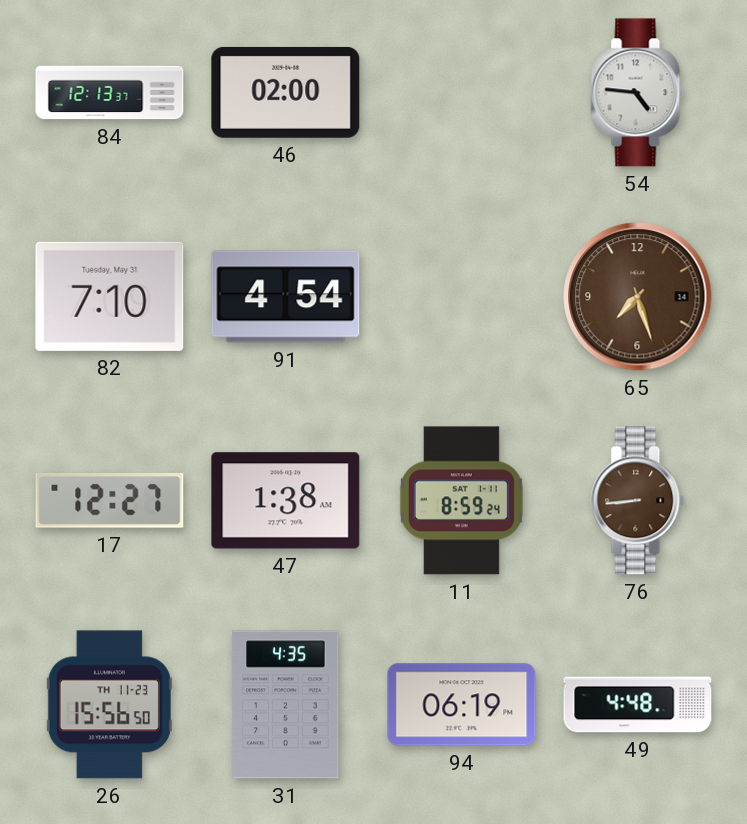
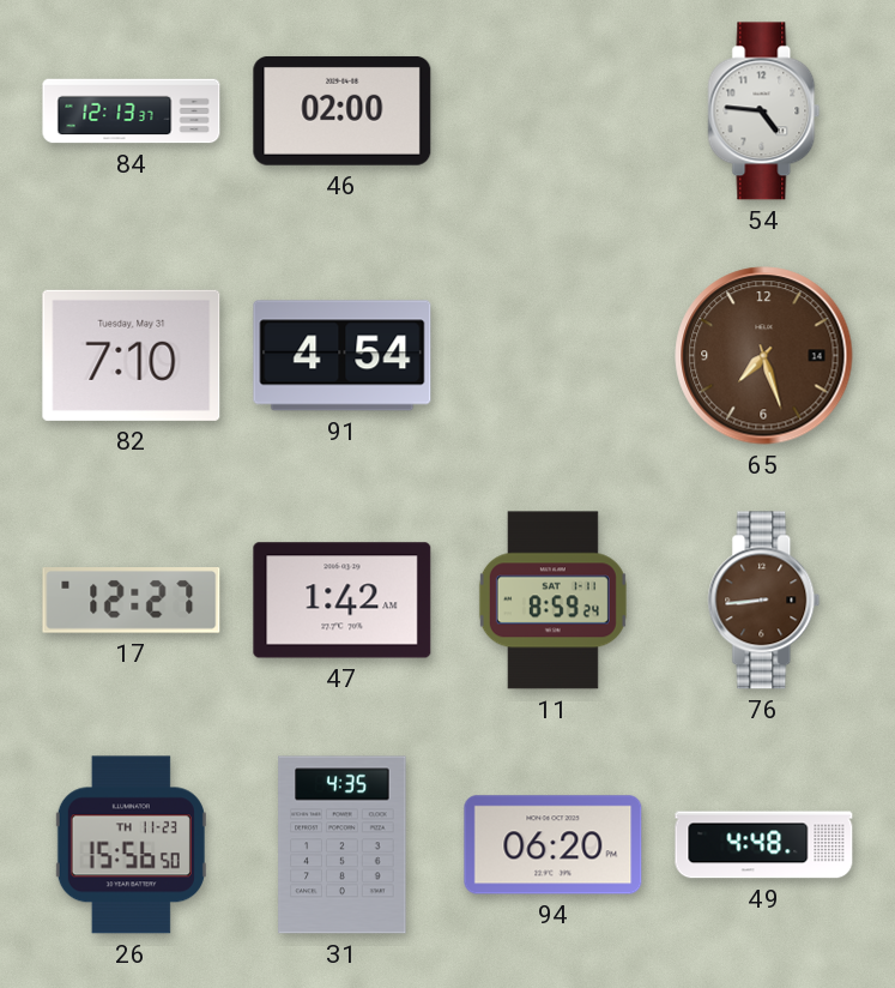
47: 1:38 -> 1:42
94: 06:19 -> 06:20
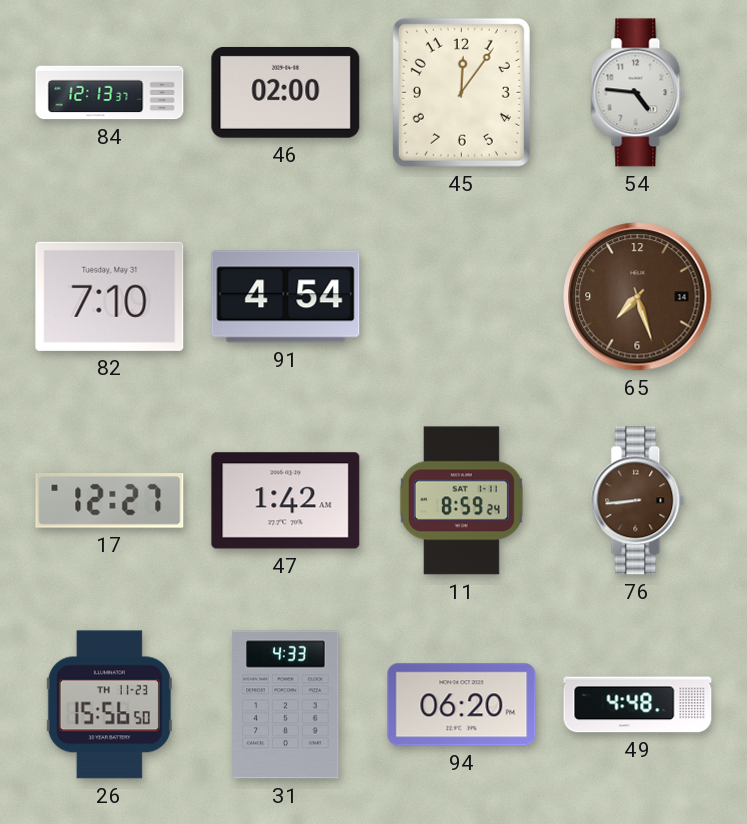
45: none -> 12:06
31: 4:35 -> 4:33
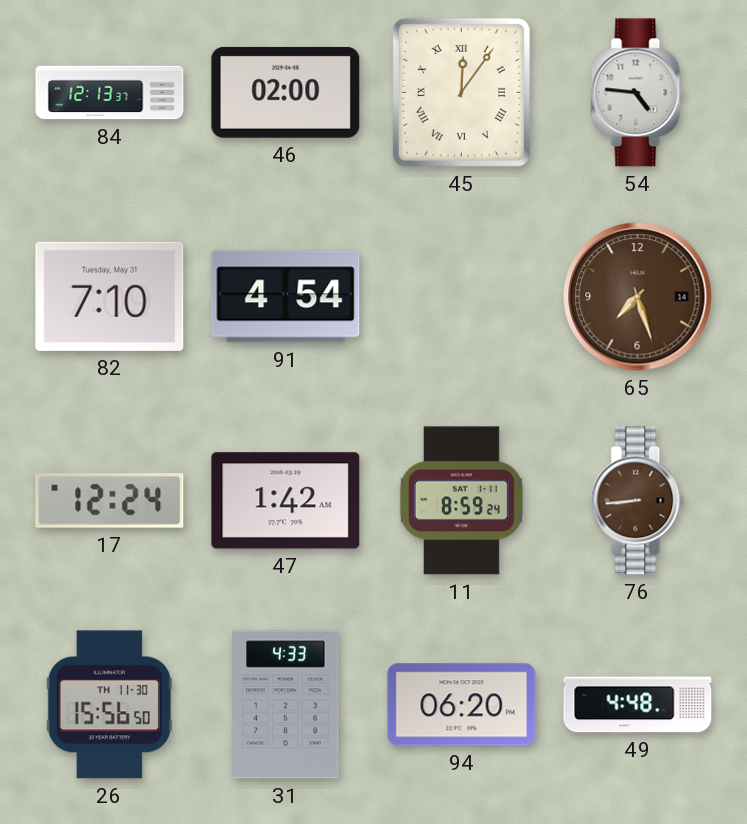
45 numerals: Arabic -> Roman
17: 12:27 -> 12:24
26 date: TH 11-23 -> TH 11-30
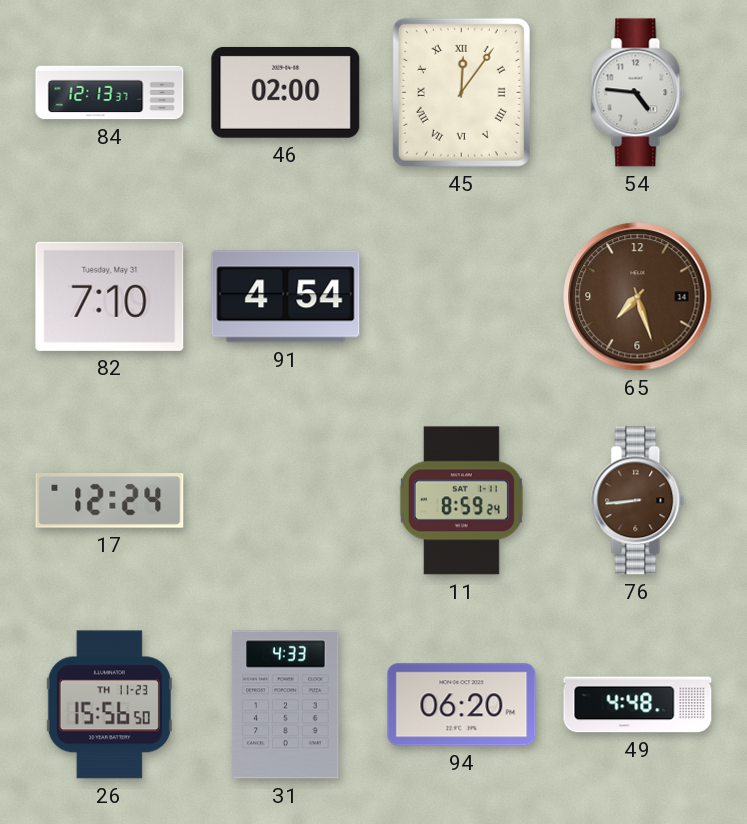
47: 1:42 -> none
26 date: TH 11-30 -> TH 11-23
